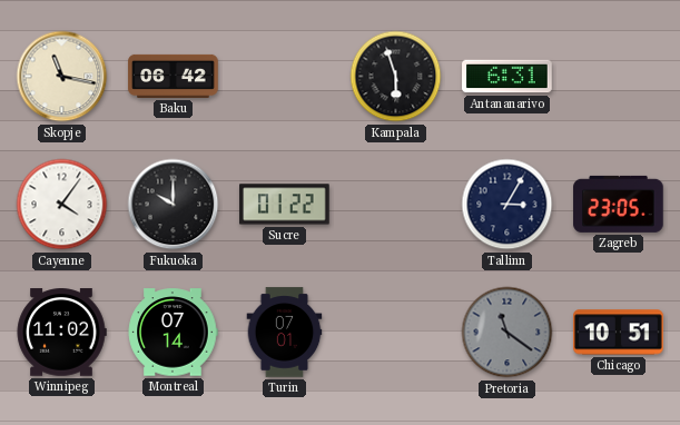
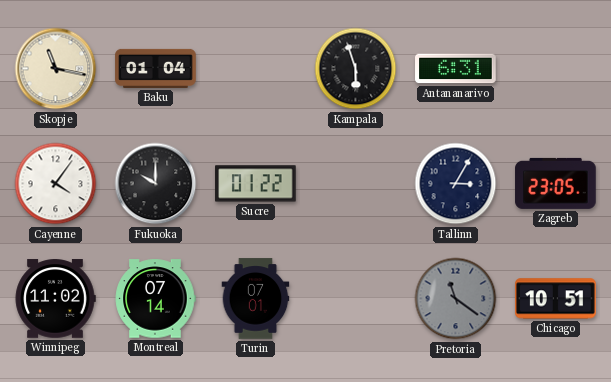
Baku: 06:42 -> 01:04
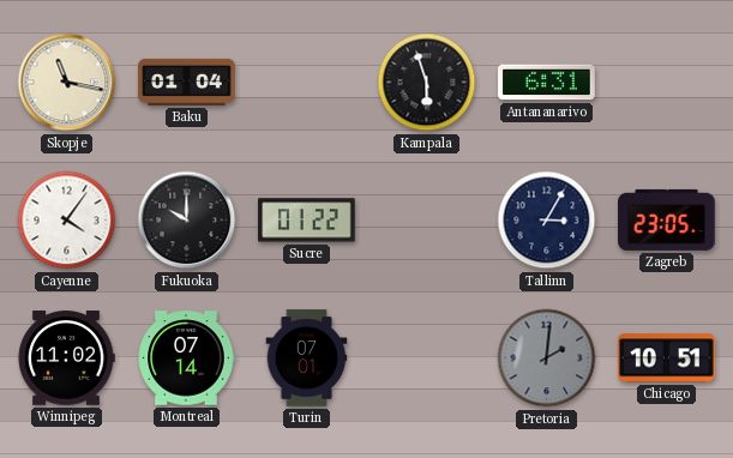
Pretoria: 11:21 -> 2:01
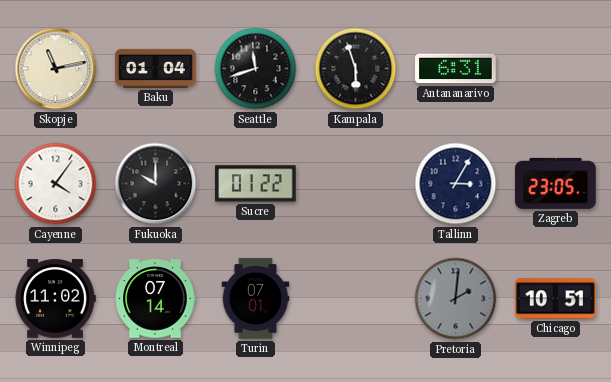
Skopje: 11:17 -> 11:13
Seattle: none -> 11:42
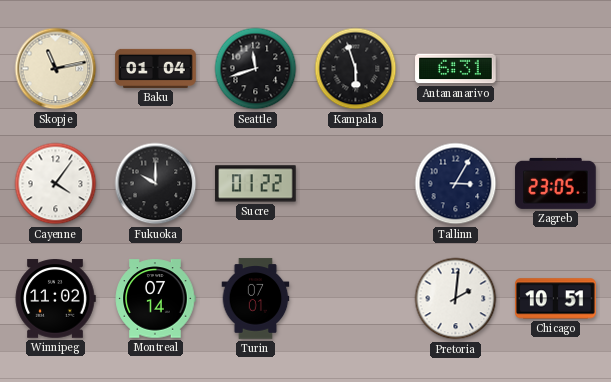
Pretoria dial: grey -> white
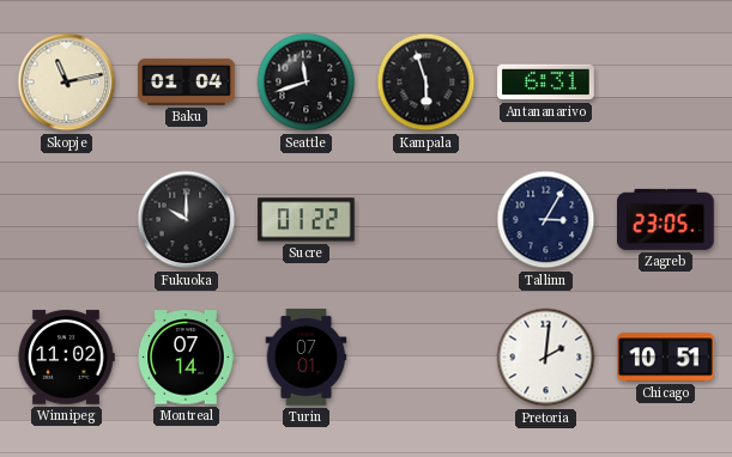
Cayenne: 4:06 -> none
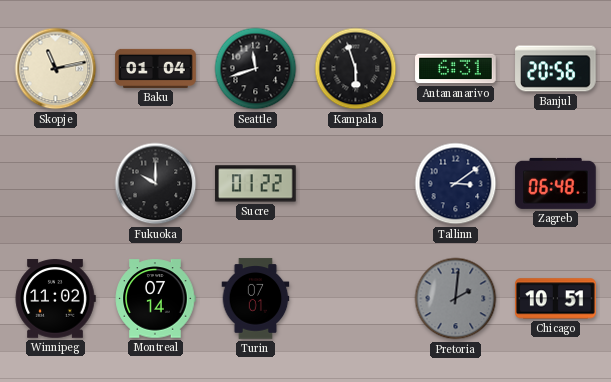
Banjul: none -> 20:56
Tallinn: 3:05 -> 3:09
Zagreb: 23:05 -> 06:48
Pretoria dial: white -> grey
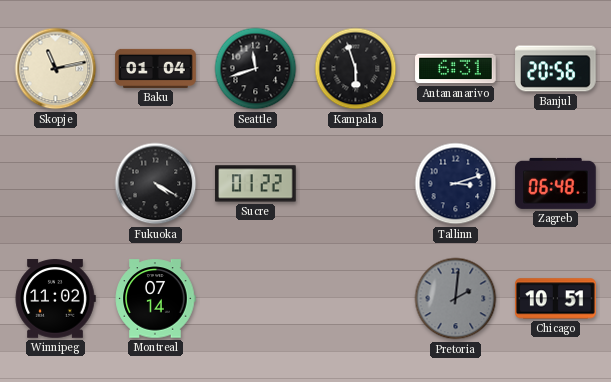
Fukuoka: 10:00 -> 4:20
Tallinn: 3:09 -> 3:12
Turin: 07:01 -> none
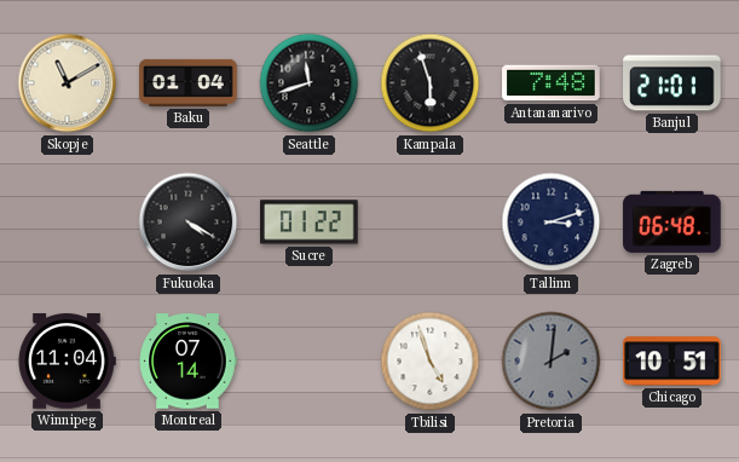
Skopje: 11:13 -> 11:10
Antananarivo: 6:31 -> 7:48
Banjul: 20:56 -> 21:01
Winnipeg: 11:02 -> 11:04
Tbilisi: none -> 4:57
